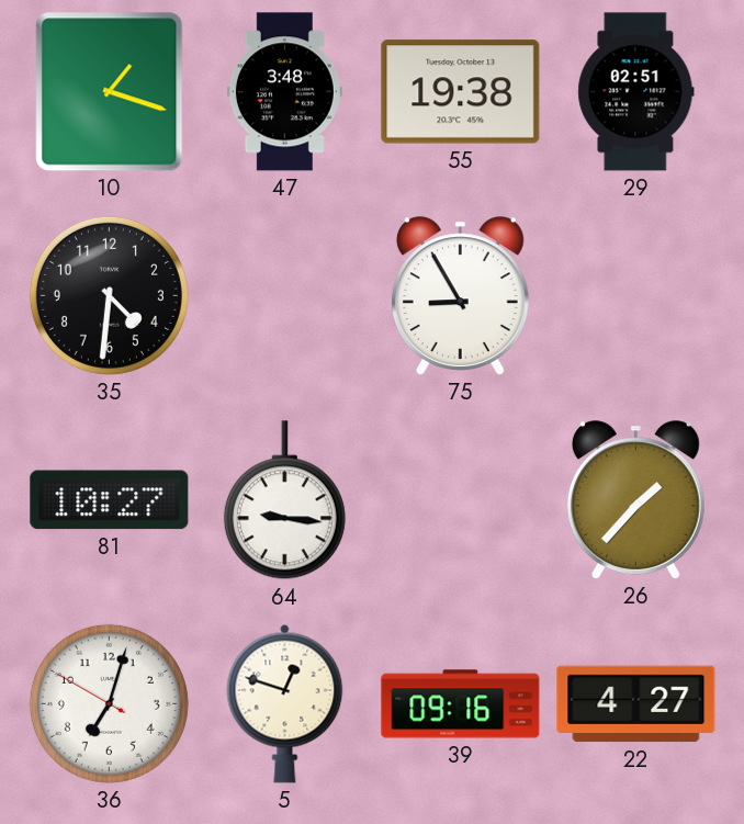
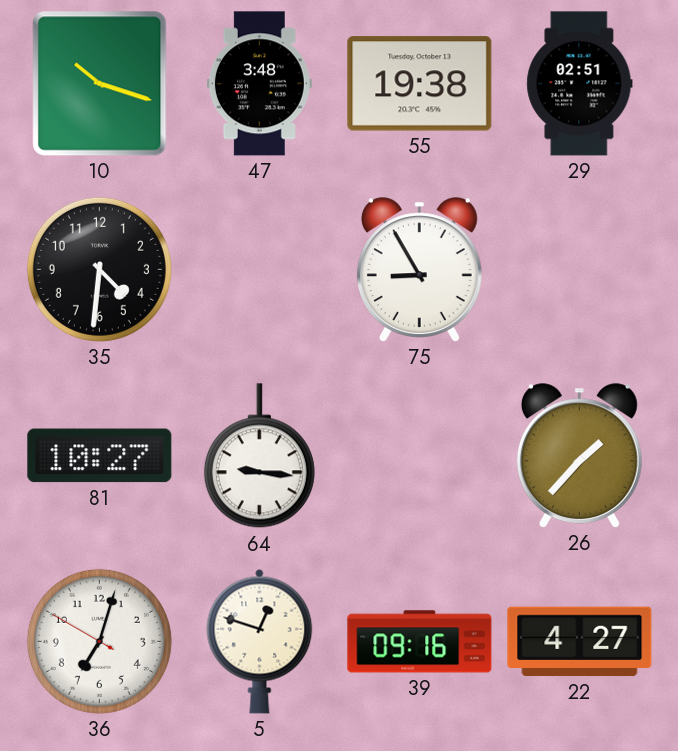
10: 1:18 -> 10:18
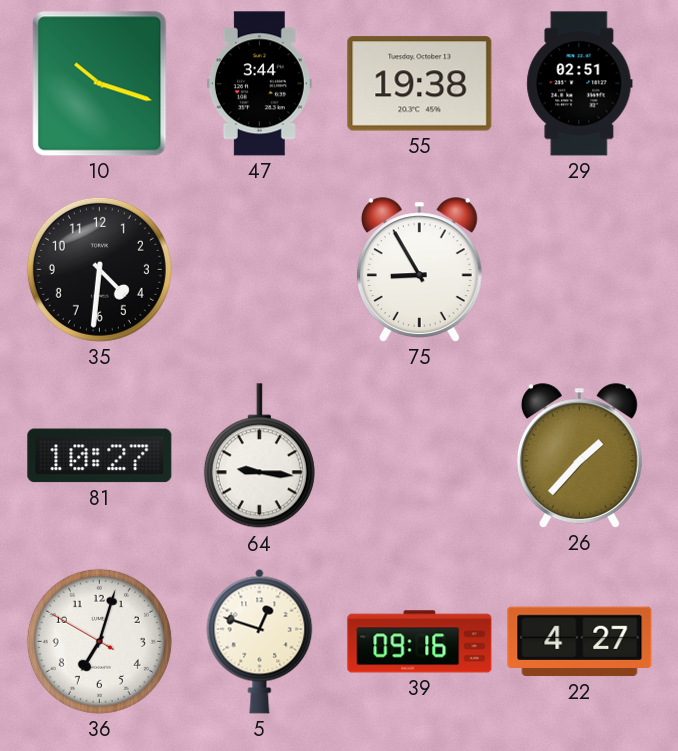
47: 3:48 -> 3:44
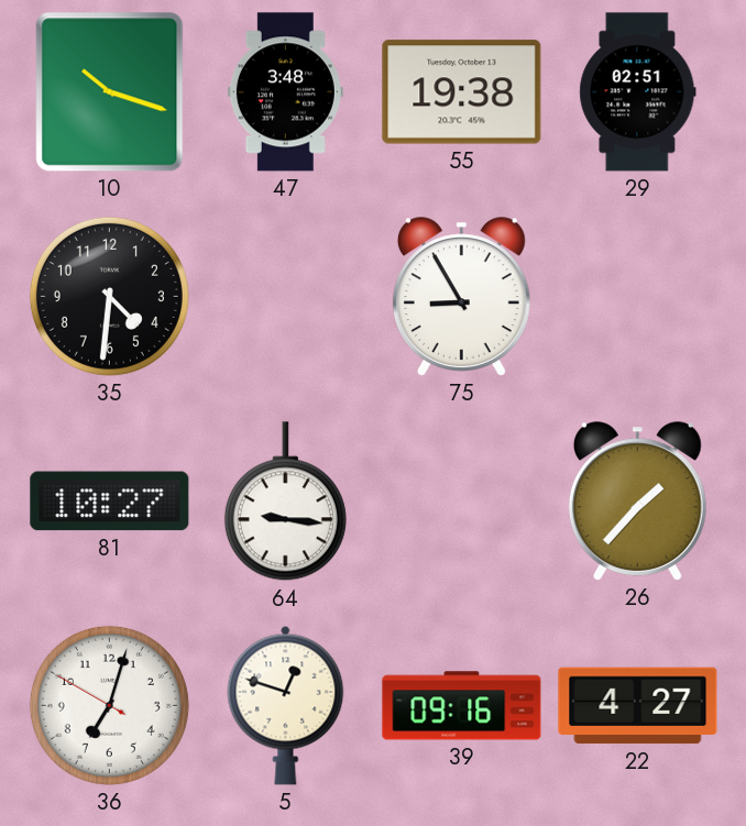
47: 3:44 -> 3:48
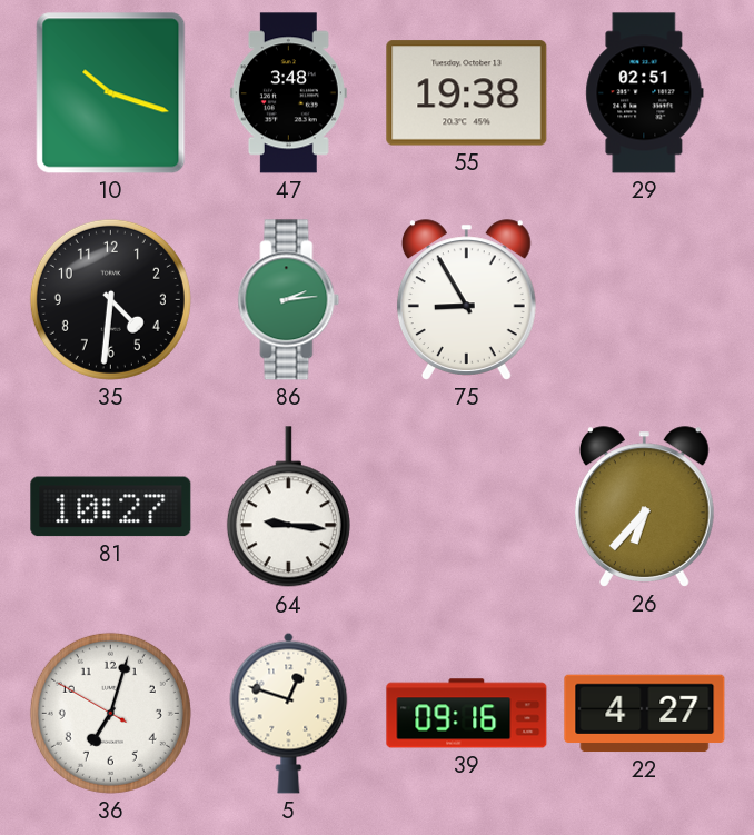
86: none -> 2:14
26: 1:37 -> 6:37
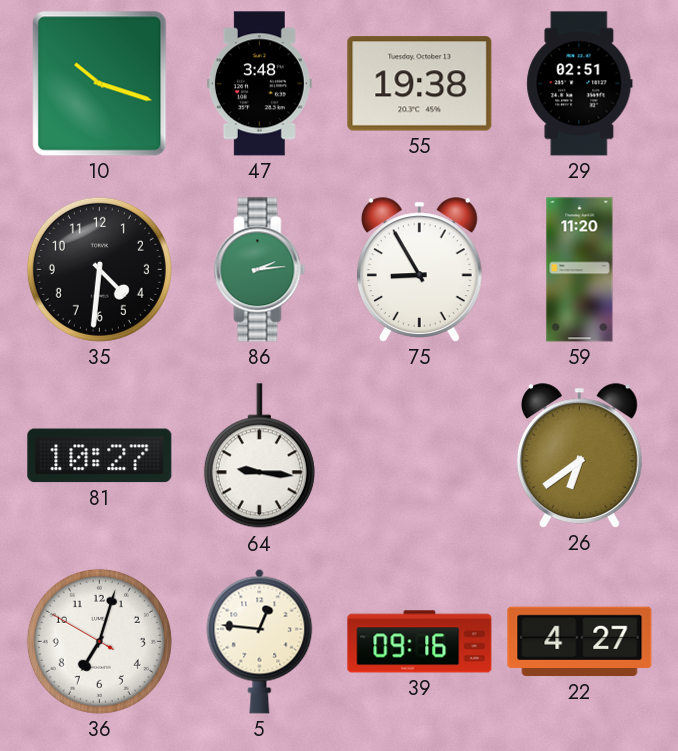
59: none -> 11:20
26: 6:37 -> 6:39
5: 12:48 -> 12:46
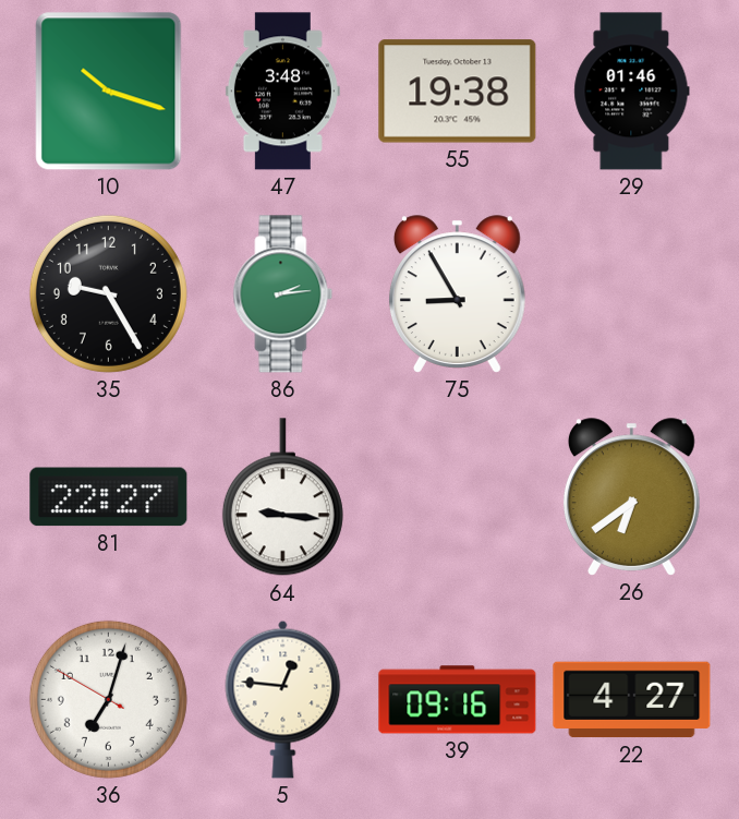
29: 02:51 -> 01:46
35: 4:31 -> 9:25
59: 11:20 -> none
81: 10:27 -> 22:27
